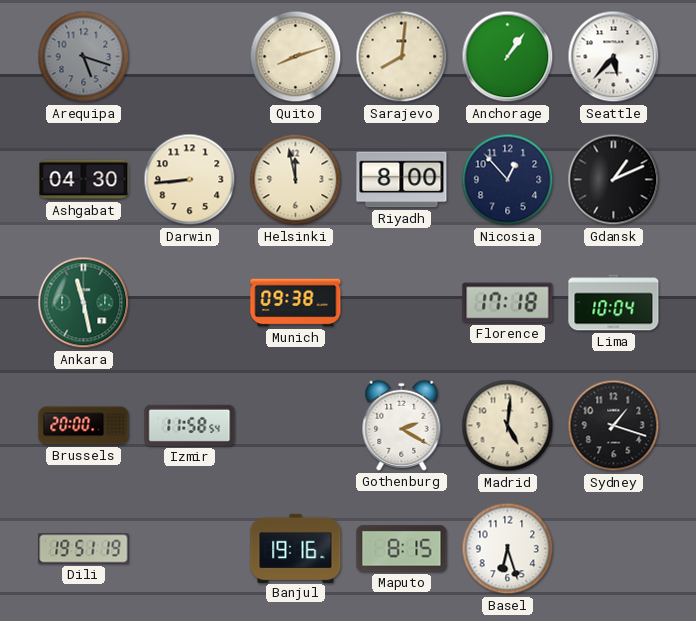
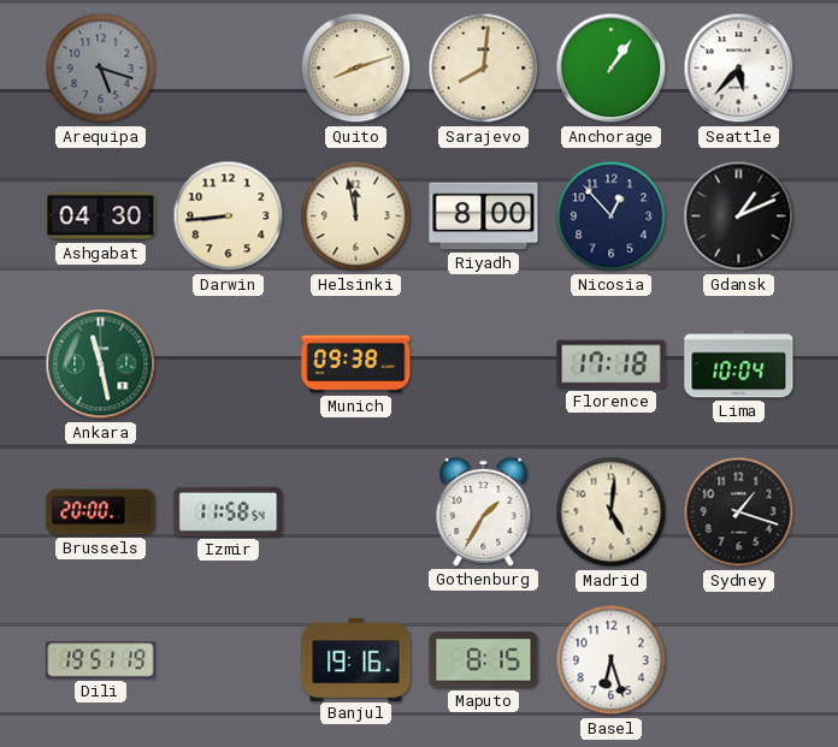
Gothenburg: 2:20 -> 1:35
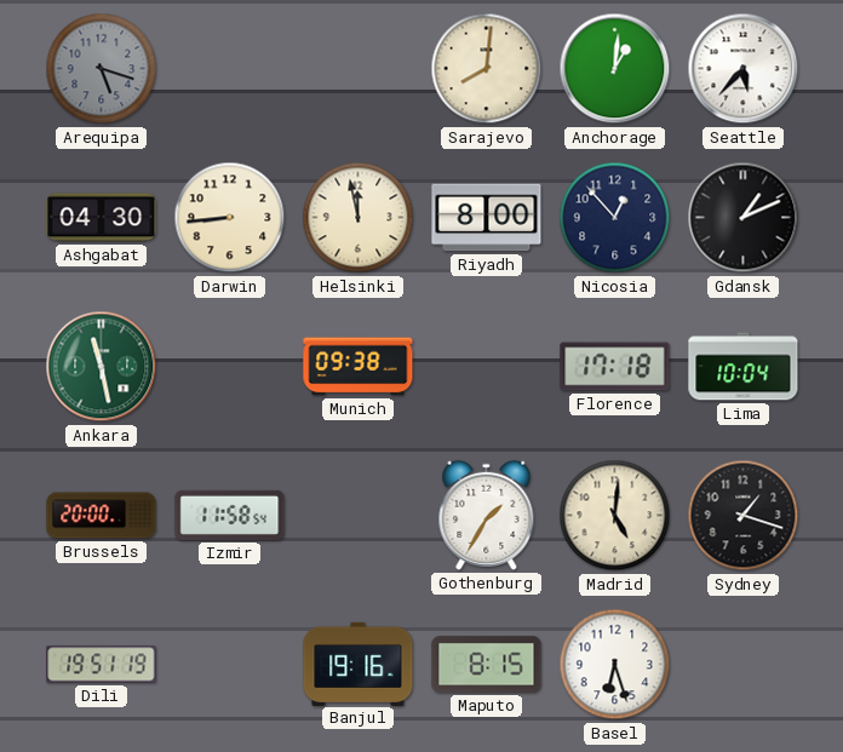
Quito: 8:12 -> none
Anchorage: 1:06 -> 1:01
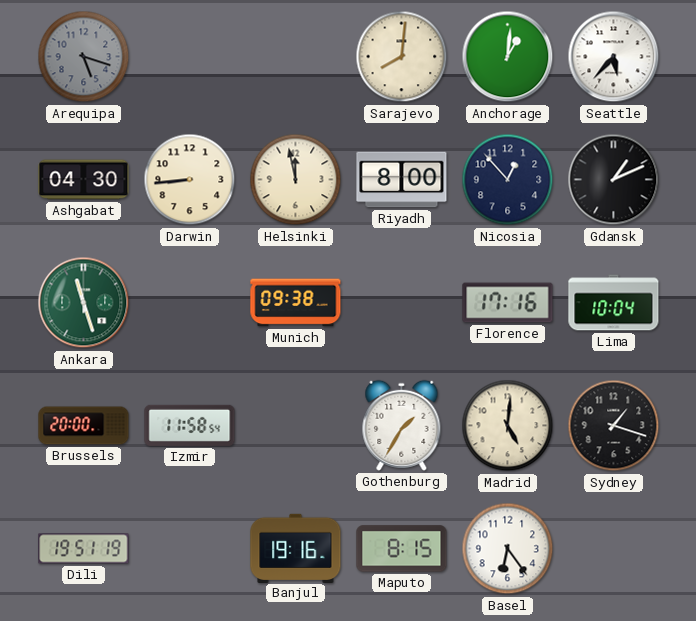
Ankara: 11:28 -> 11:27
Florence: 17:18 -> 17:16
Basel: 6:27 -> 6:24
